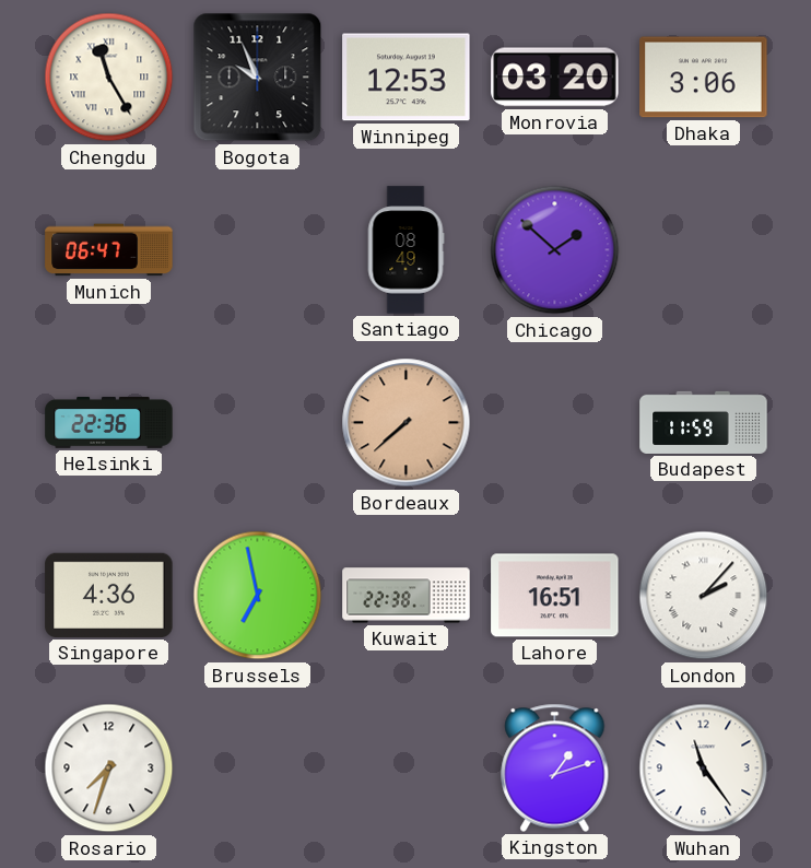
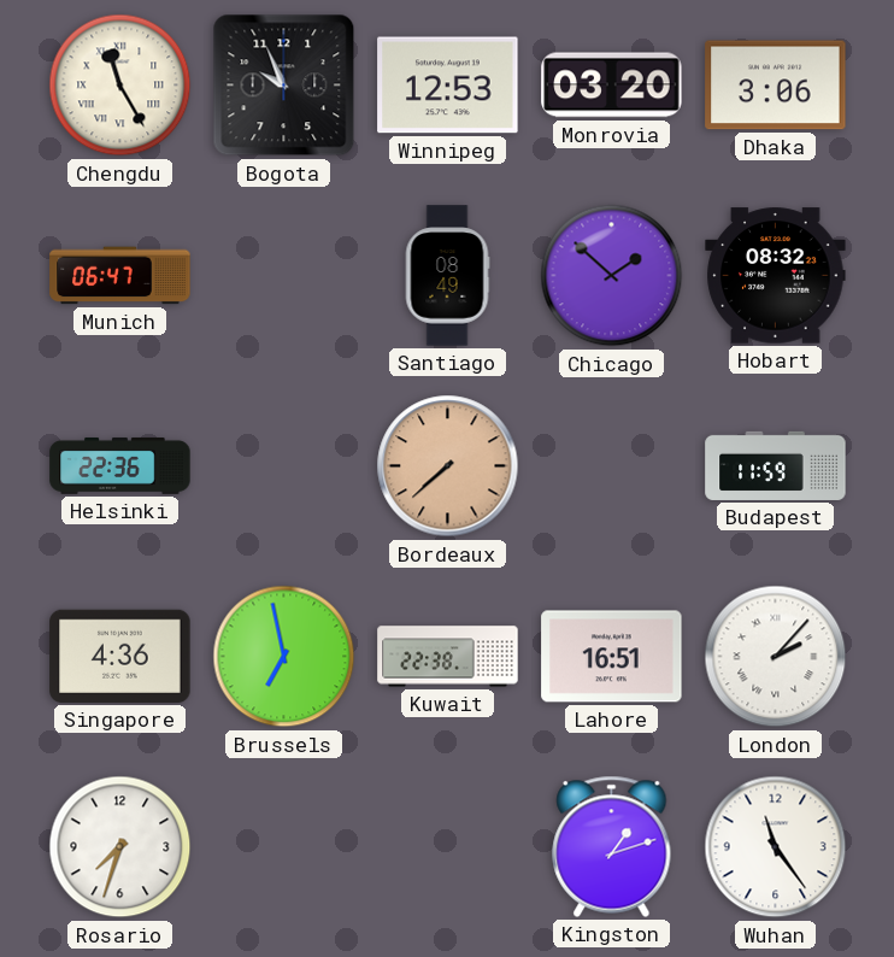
Hobart: none -> 08:32
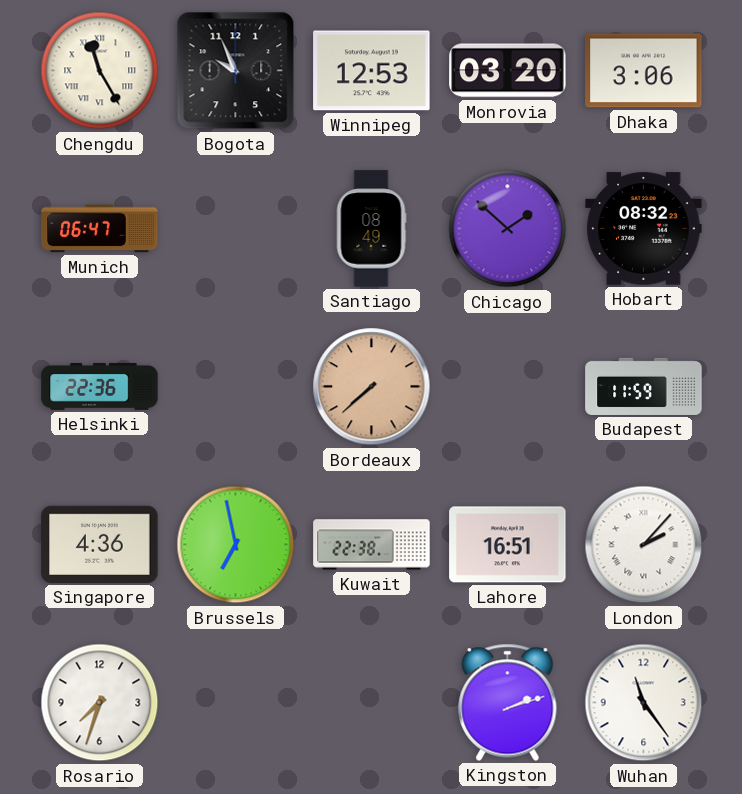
Kingston: 1:12 -> 2:12
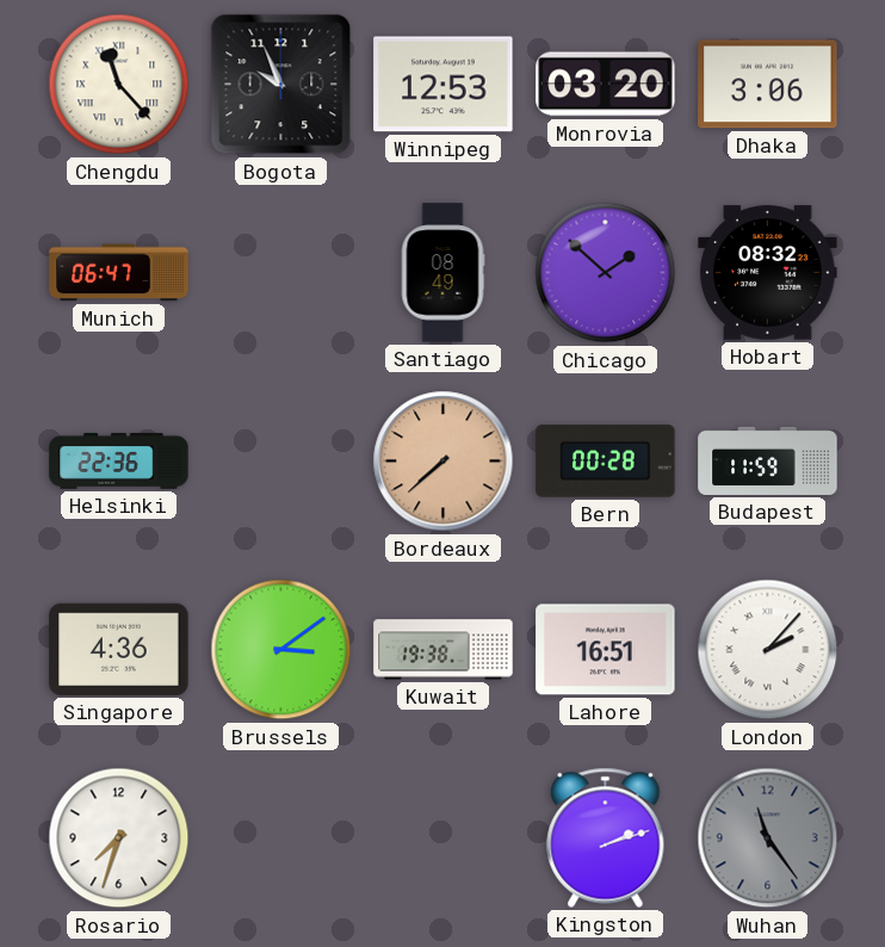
Chengdu: 11:25 -> 11:23
Bern: none -> 00:28
Brussels: 6:58 -> 3:09
Kuwait: 22:38 -> 19:38
Wuhan dial: white -> grey
